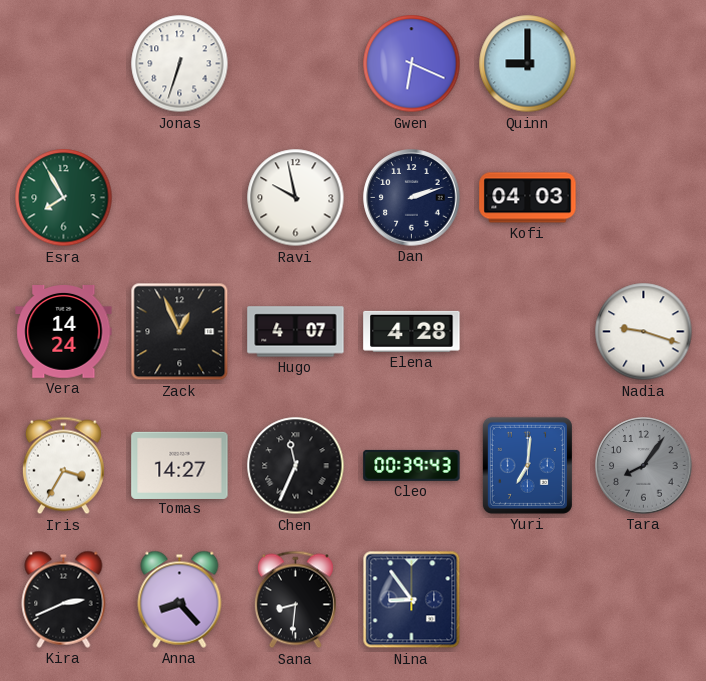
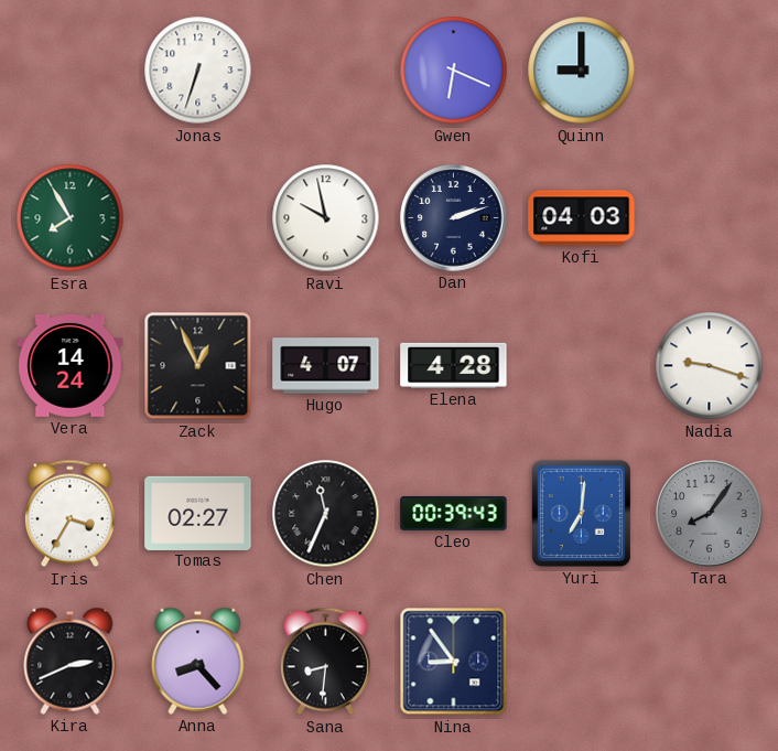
Tomas: 14:27 -> 02:27
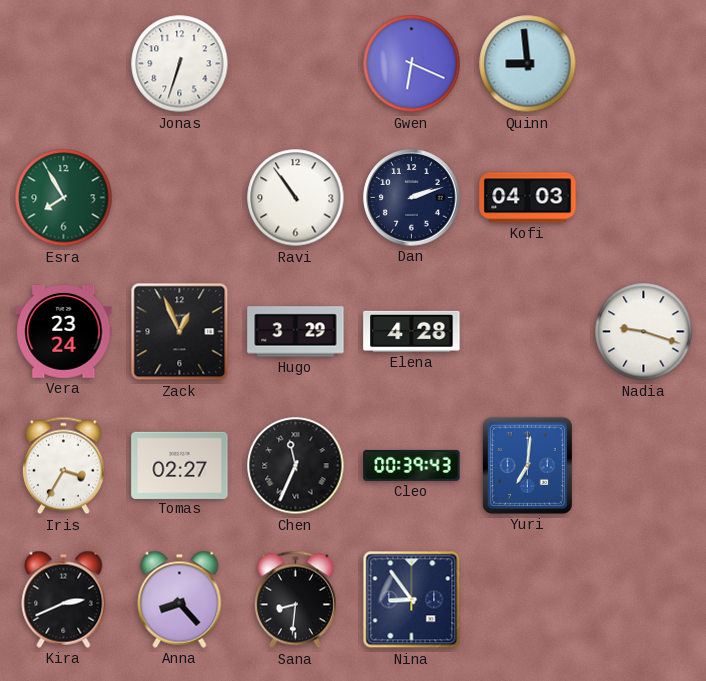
Quinn: 9:00 -> 8:59
Ravi: 9:58 -> 10:54
Vera: 14:24 -> 23:24
Hugo: 4:07 -> 3:29
Tara: 8:06 -> none
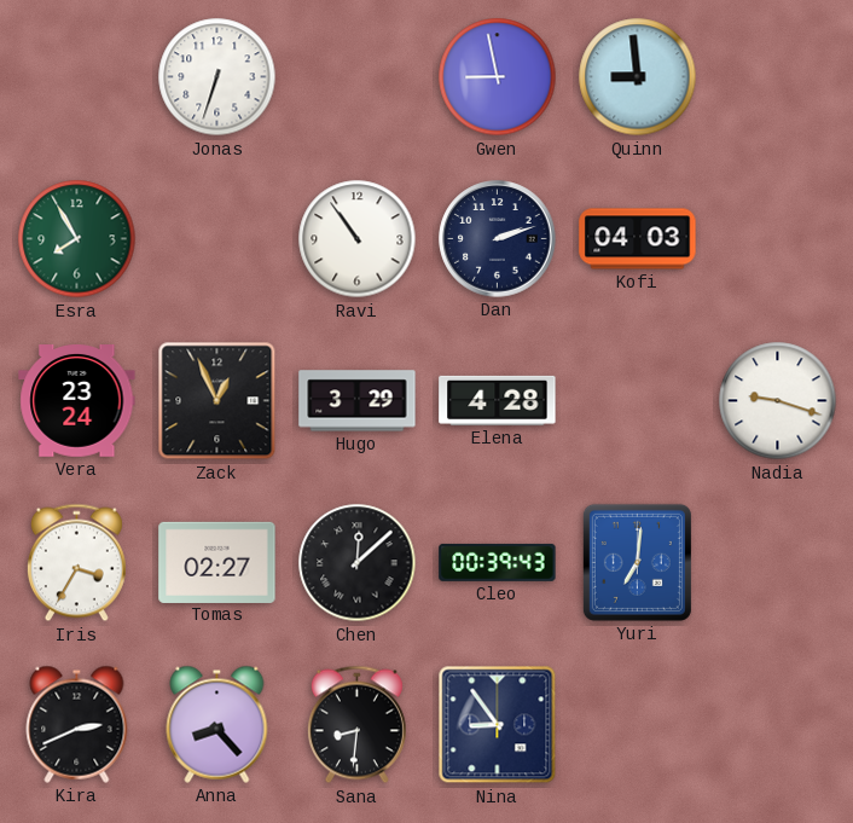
Gwen: 6:19 -> 8:58
Chen: 11:34 -> 12:08
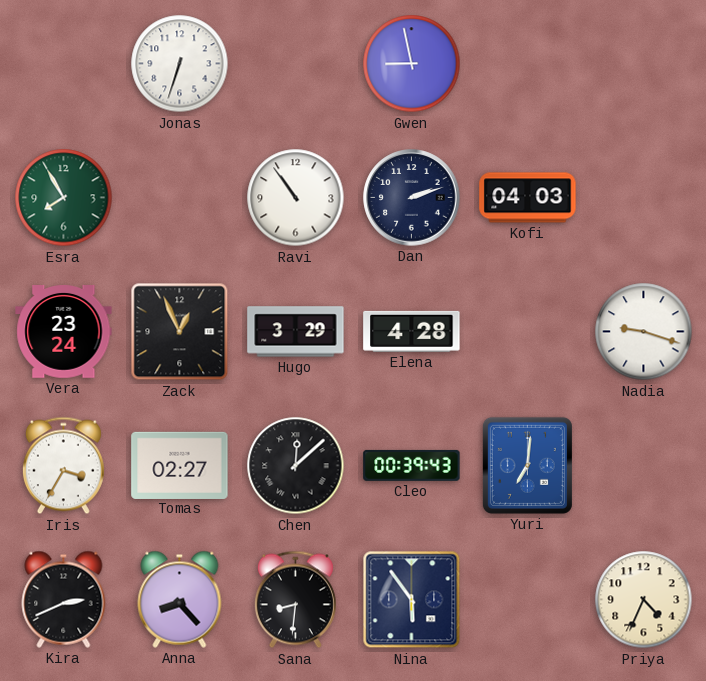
Quinn: 8:59 -> none
Nina: 8:54 -> 5:54
Priya: none -> 4:34
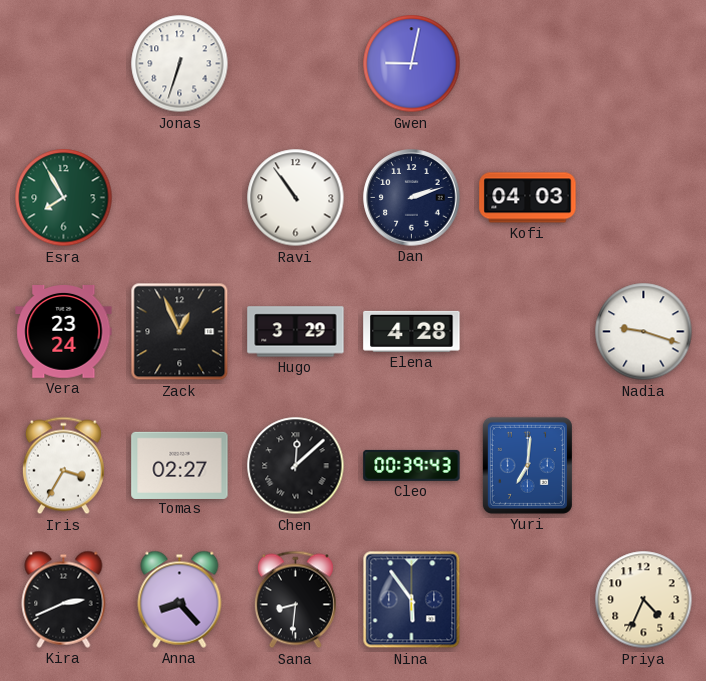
Gwen: 8:58 -> 9:02
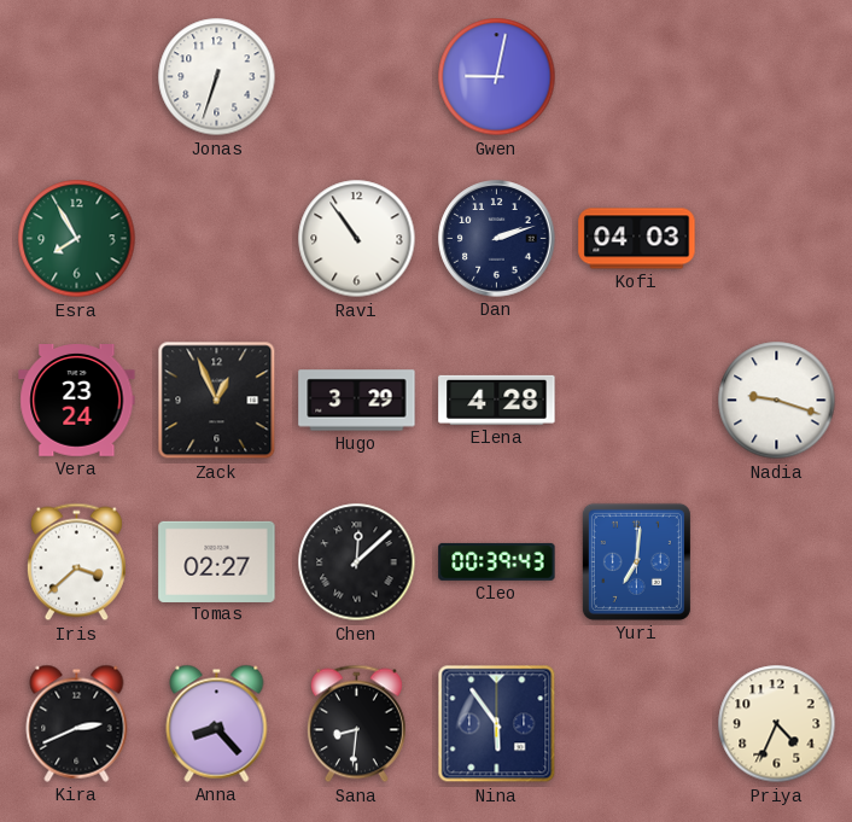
Iris: 3:35 -> 3:38
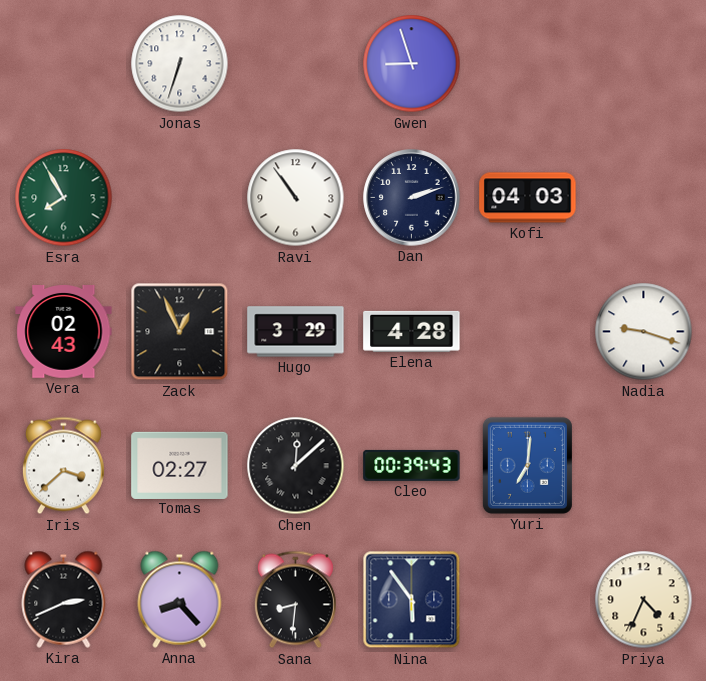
Gwen: 9:02 -> 8:57
Vera: 23:24 -> 02:43
